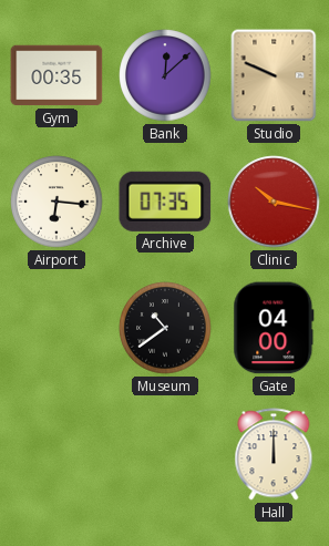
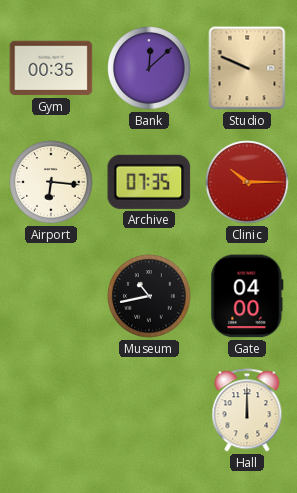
Clinic: 10:17 -> 10:15
Museum: 10:39 -> 10:43
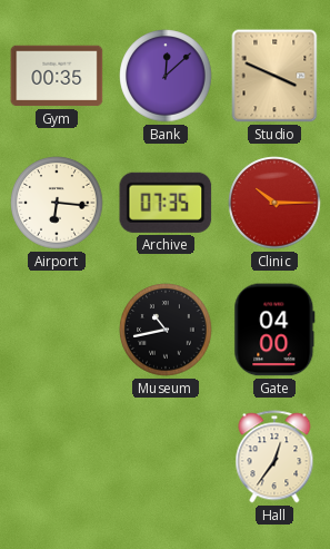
Studio: 9:49 -> 3:49
Hall: 12:00 -> 12:36
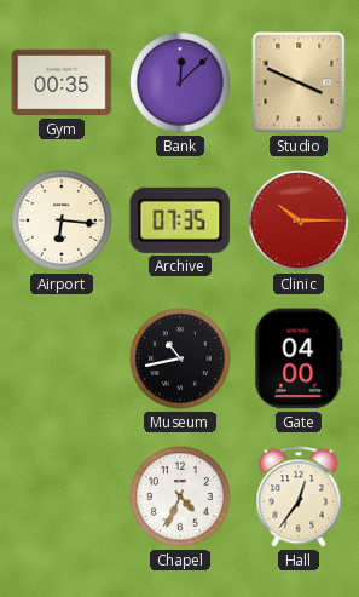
Chapel: none -> 4:34
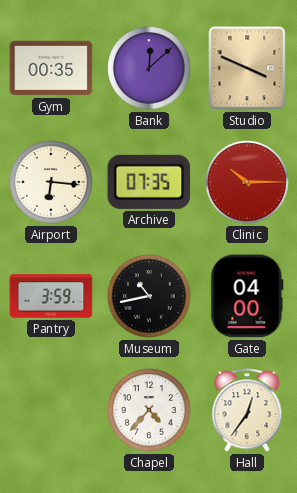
Pantry: none -> 3:59
Chapel: 4:34 -> 4:37
